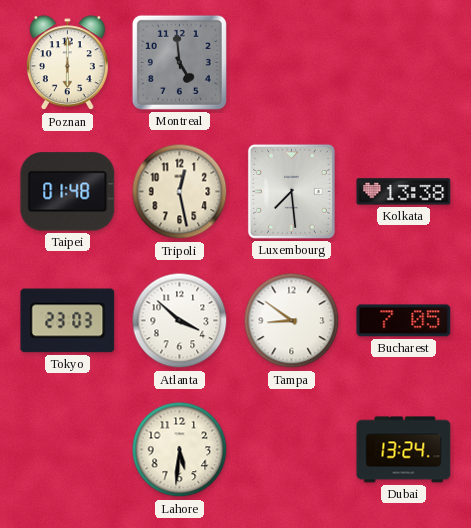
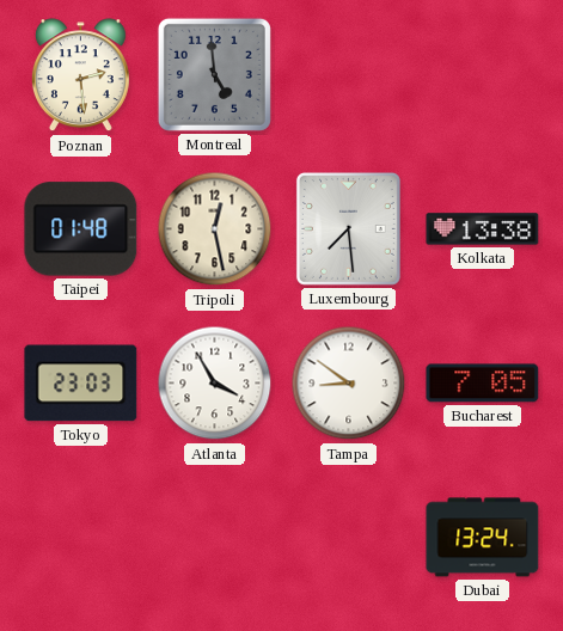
Poznan: 6:00 -> 2:29
Atlanta: 3:52 -> 3:55
Lahore: 5:31 -> none
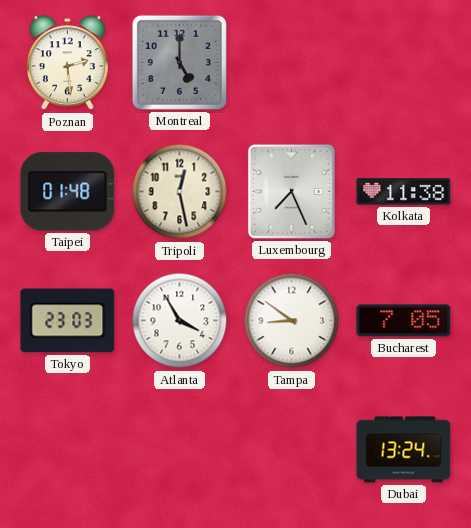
Montreal: 4:59 -> 5:00
Luxembourg: 7:29 -> 7:26
Kolkata: 13:38 -> 11:38
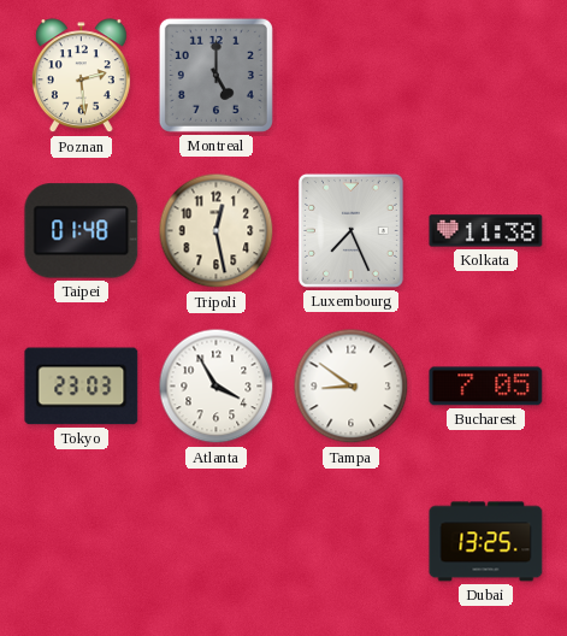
Dubai: 13:24 -> 13:25
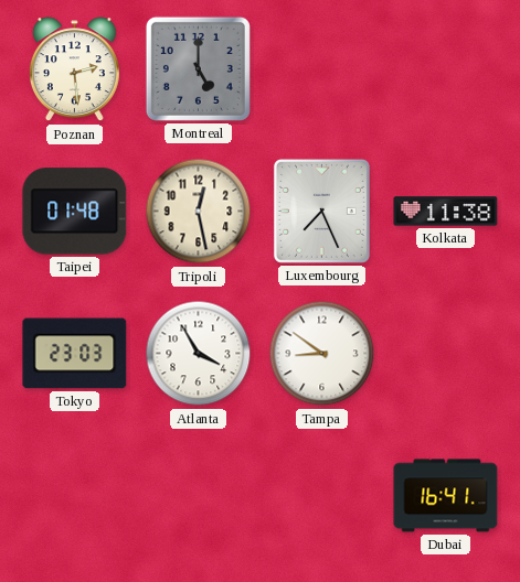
Bucharest: 7:05 -> none
Dubai: 13:25 -> 16:41
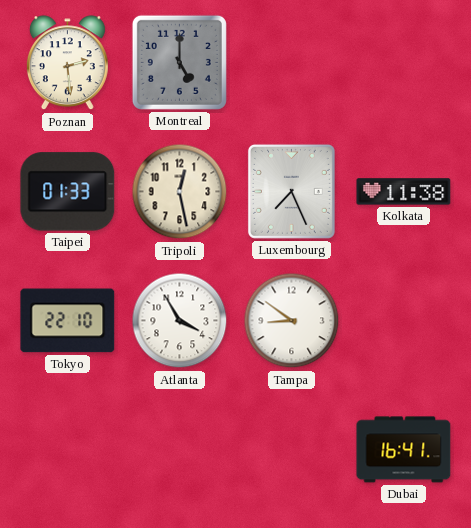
Taipei: 01:48 -> 01:33
Tokyo: 23:03 -> 22:10
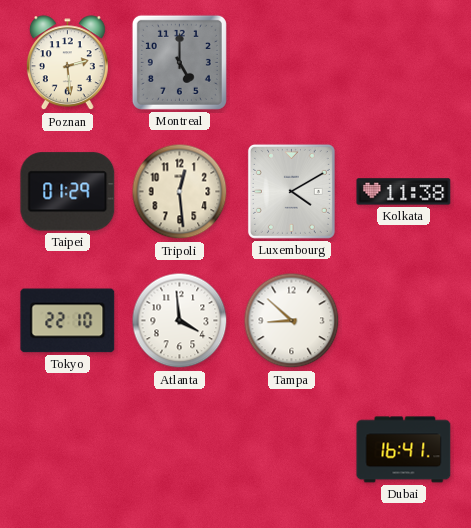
Taipei: 01:33 -> 01:29
Tripoli: 12:28 -> 12:29
Luxembourg: 7:26 -> 4:10
Atlanta: 3:55 -> 3:59
Tampa: 8:51 -> 8:52
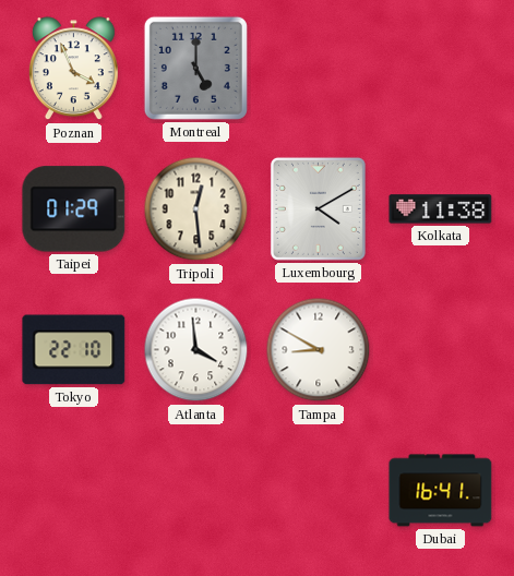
Poznan: 2:29 -> 3:56
Tampa: 8:52 -> 8:50
